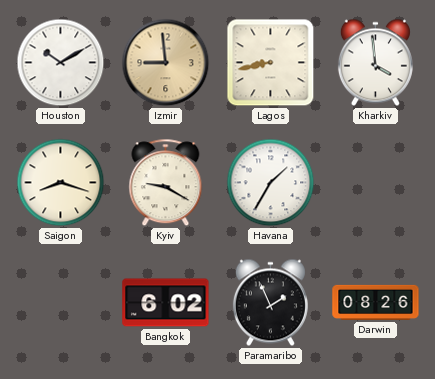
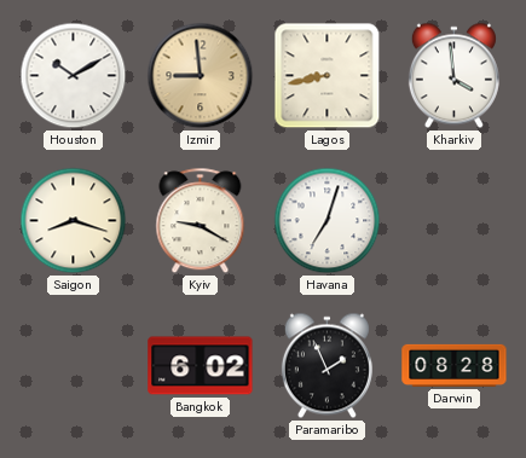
Havana: 1:35 -> 7:03
Darwin: 08:26 -> 08:28
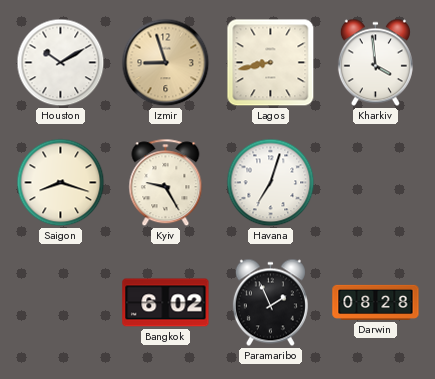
Izmir: 8:59 -> 8:57
Kyiv: 9:20 -> 9:25
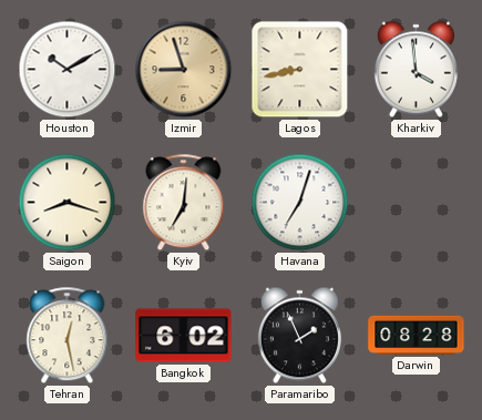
Kyiv: 9:25 -> 7:01
Tehran: none -> 12:28
